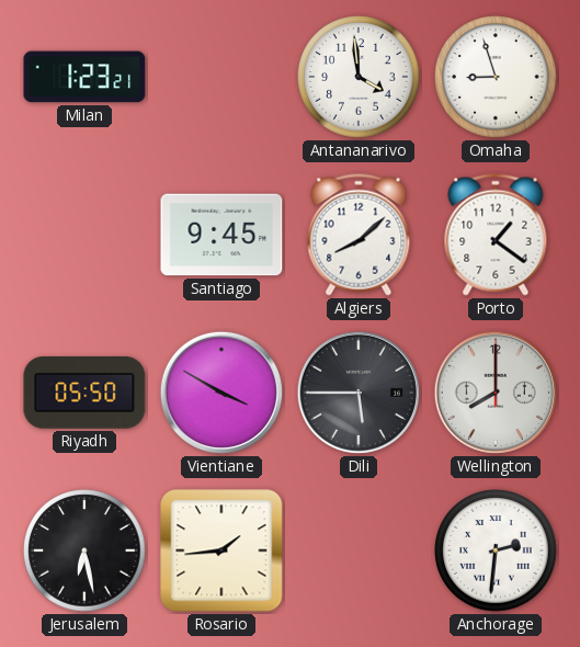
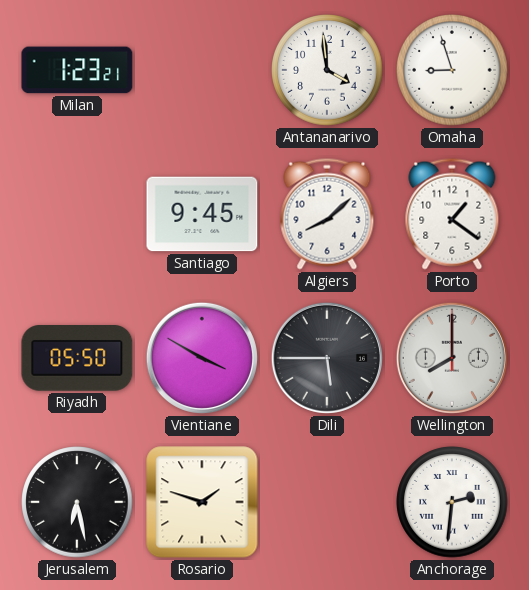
Rosario: 1:44 -> 1:48
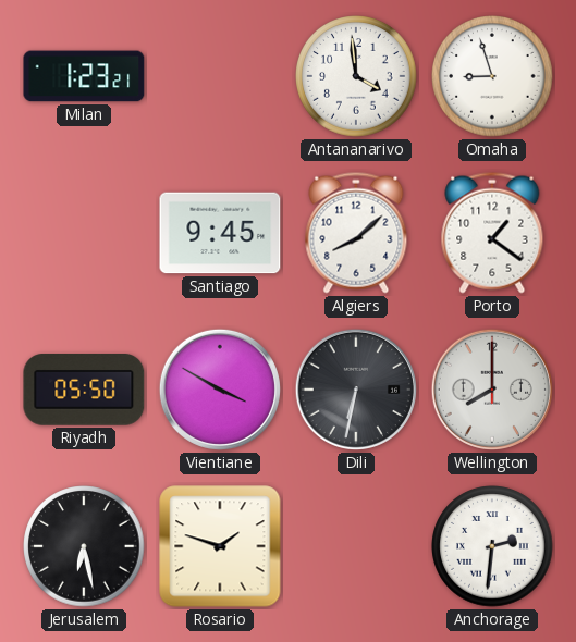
Dili: 5:45 -> 6:32
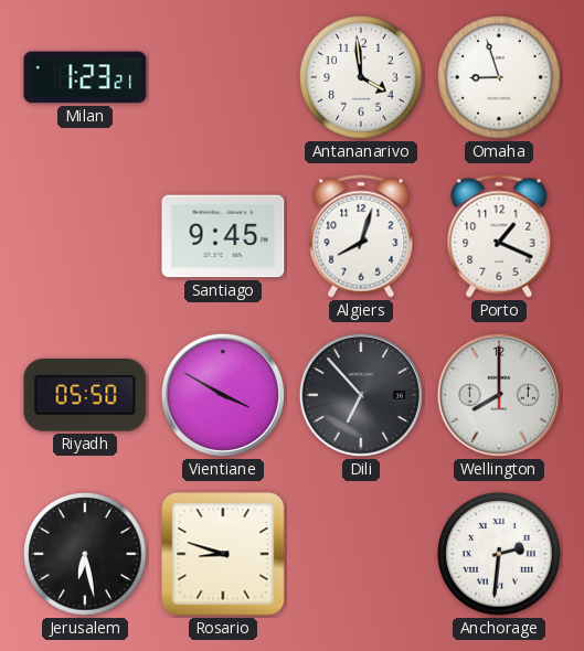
Algiers: 8:08 -> 8:03
Porto: 1:21 -> 1:19
Dili: 6:32 -> 6:53
Rosario: 1:48 -> 8:48
